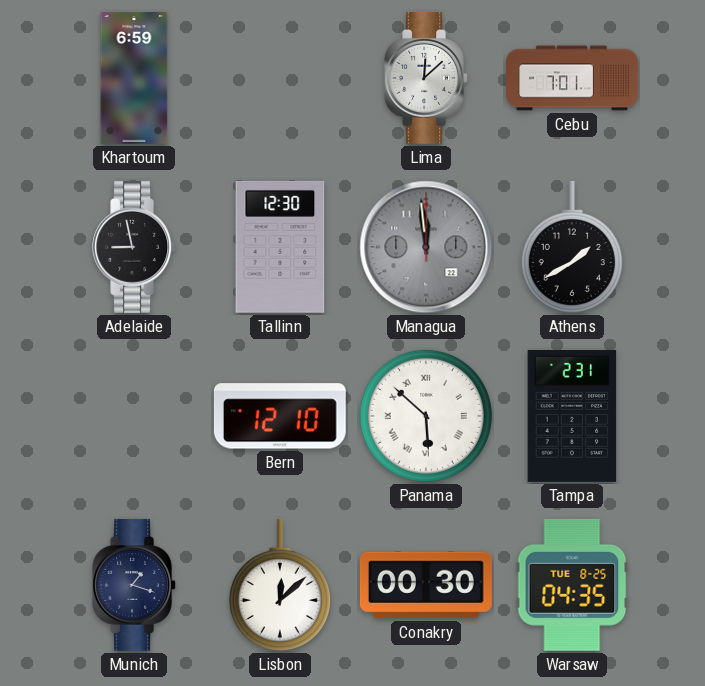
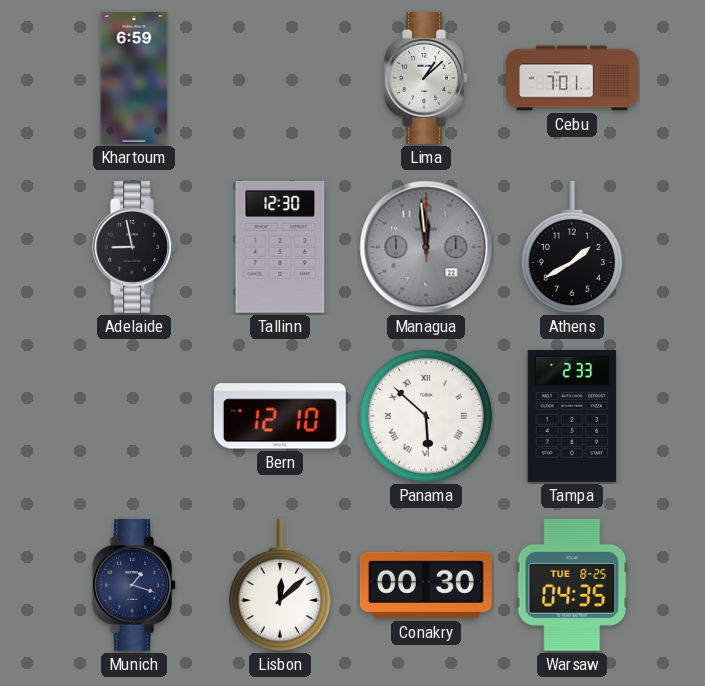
Lima: 12:08 -> 1:08
Tampa: 2:31 -> 2:33
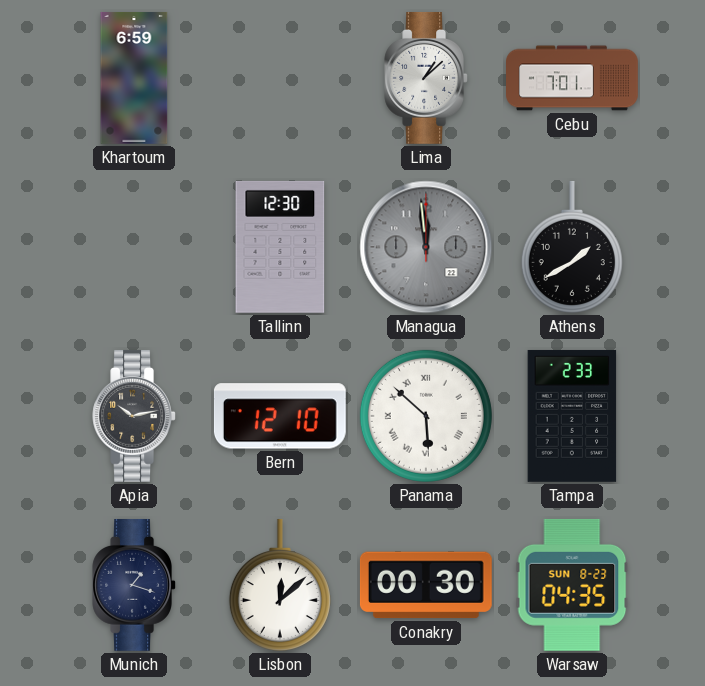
Adelaide: 8:58 -> none
Apia: none -> 10:13
Warsaw date: TUE 8-25 -> SUN 8-23
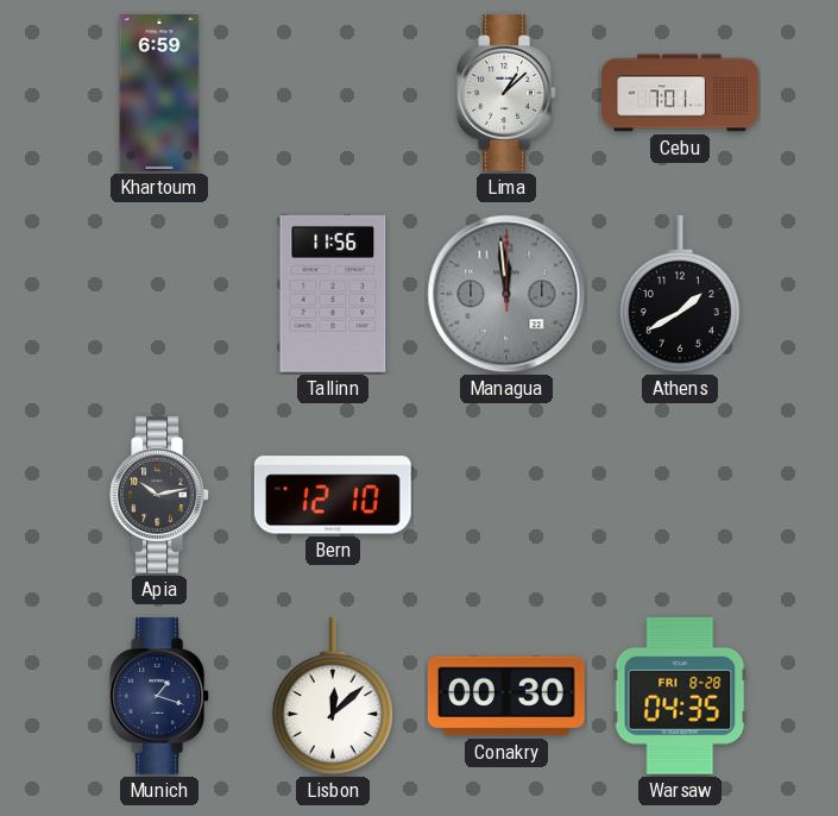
Tallinn: 12:30 -> 11:56
Panama: 5:52 -> none
Tampa: 2:33 -> none
Warsaw date: SUN 8-23 -> FRI 8-28
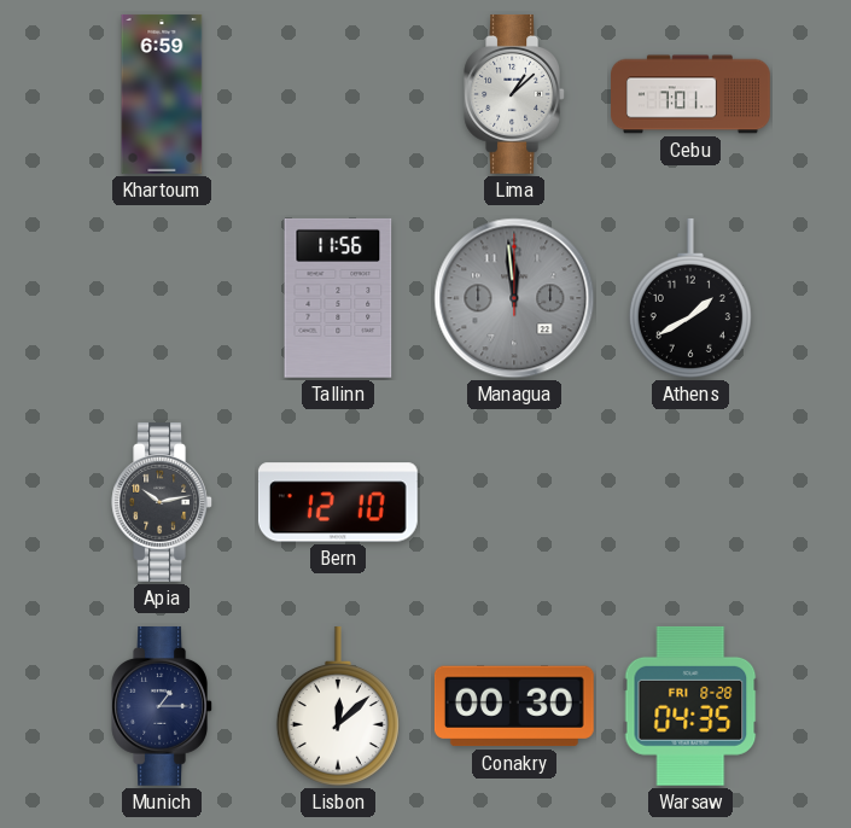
Munich: 1:18 -> 1:15
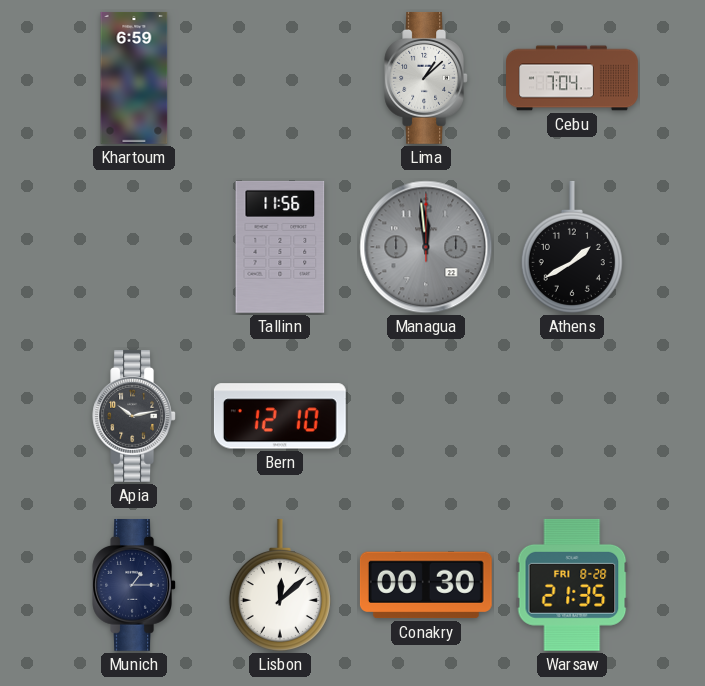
Cebu: 7:01 -> 7:04
Warsaw: 04:35 -> 21:35
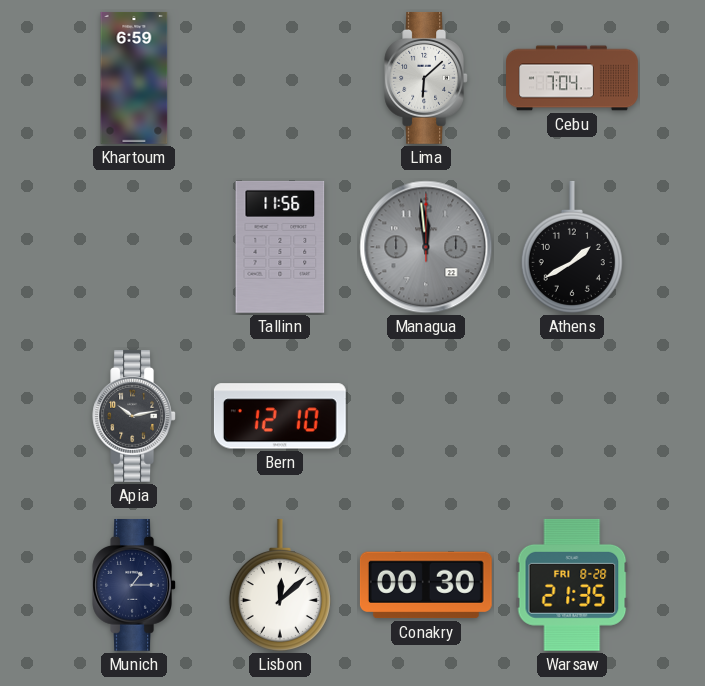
Lima: 1:08 -> 6:08
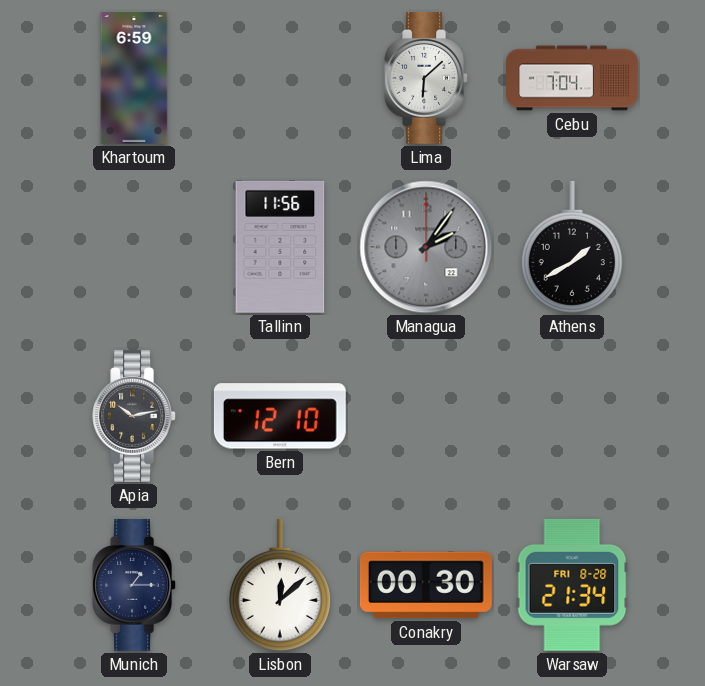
Managua: 11:59 -> 2:06
Warsaw: 21:35 -> 21:34
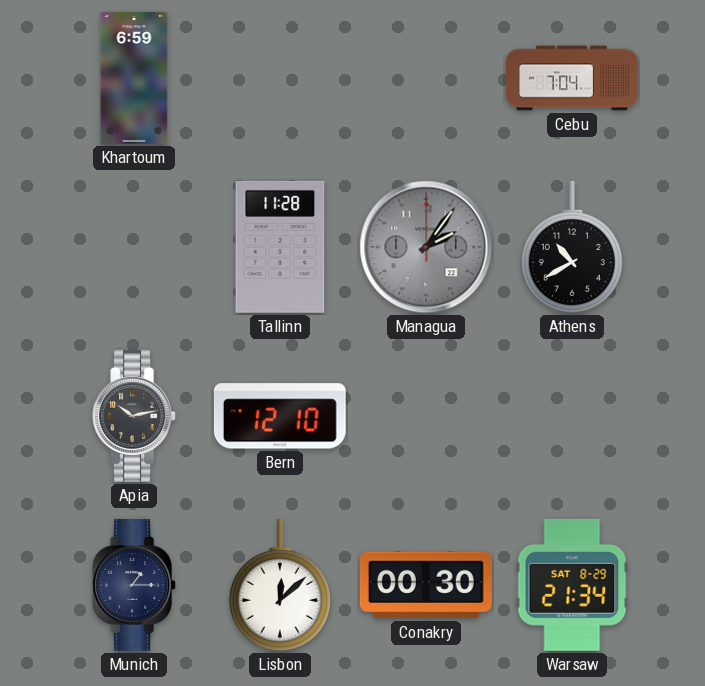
Lima: 6:08 -> none
Tallinn: 11:56 -> 11:28
Athens: 1:40 -> 10:40
Warsaw date: FRI 8-28 -> SAT 8-29
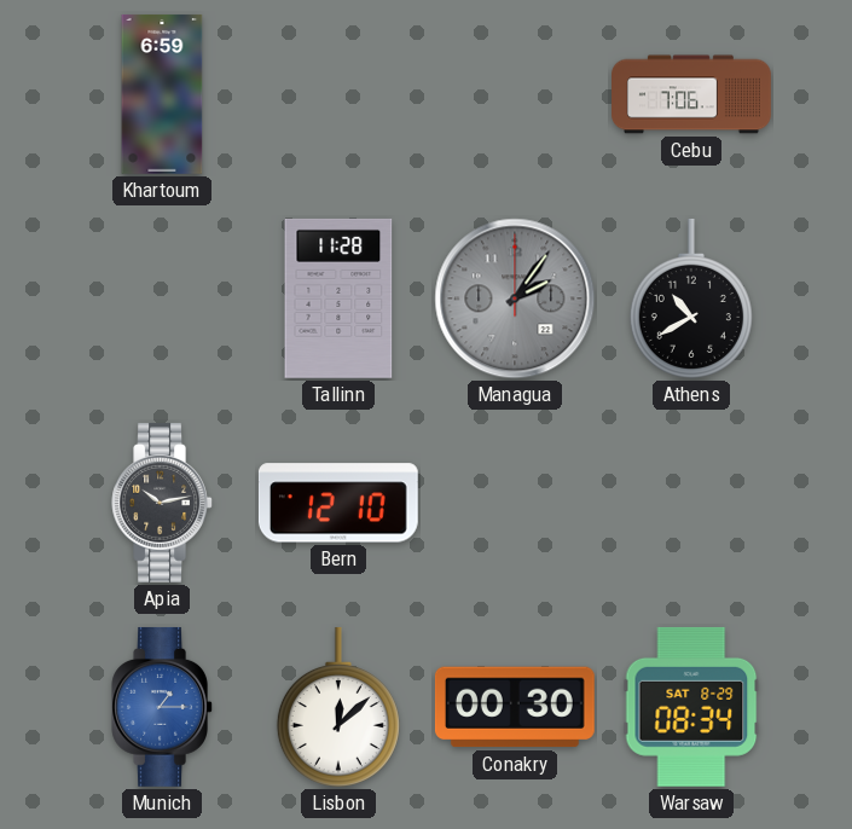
Cebu: 7:04 -> 7:06
Munich dial: navy -> blue
Warsaw: 21:34 -> 08:34
